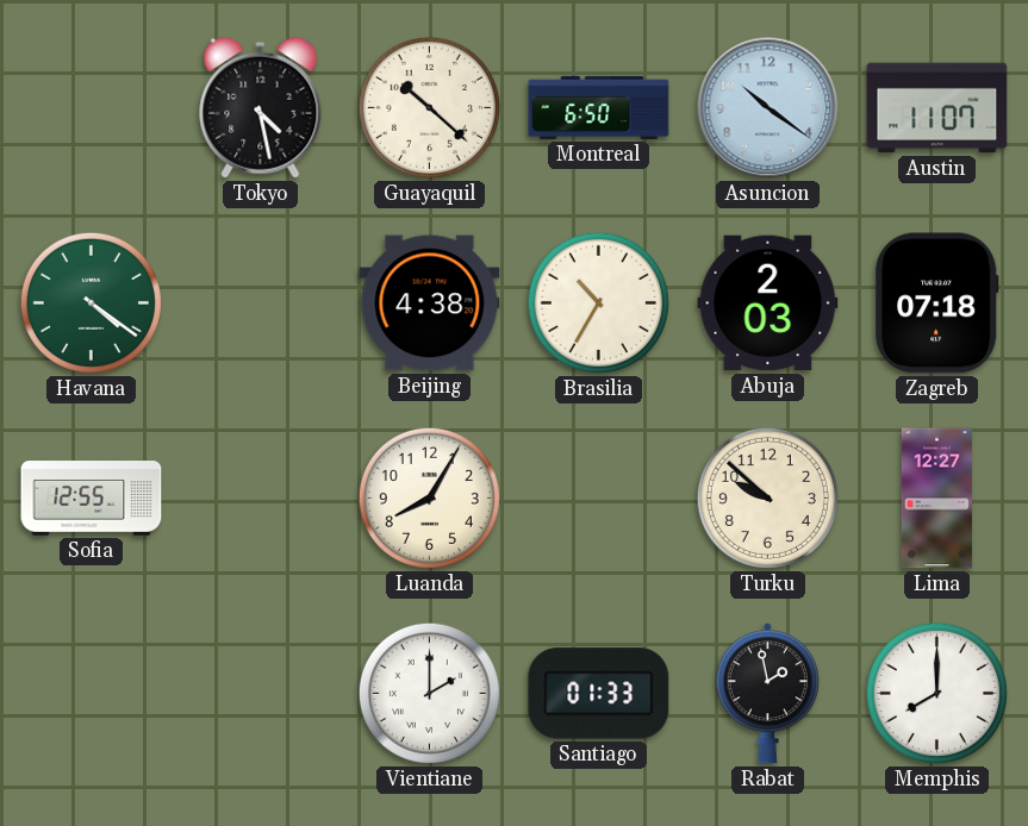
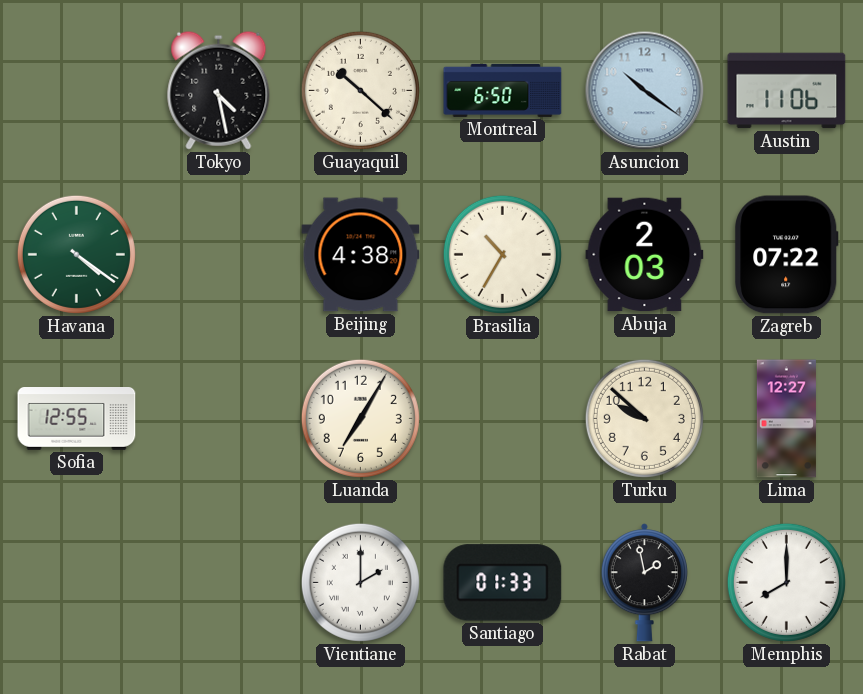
Austin: 11:07 -> 11:06
Zagreb: 07:18 -> 07:22
Luanda: 8:05 -> 7:05
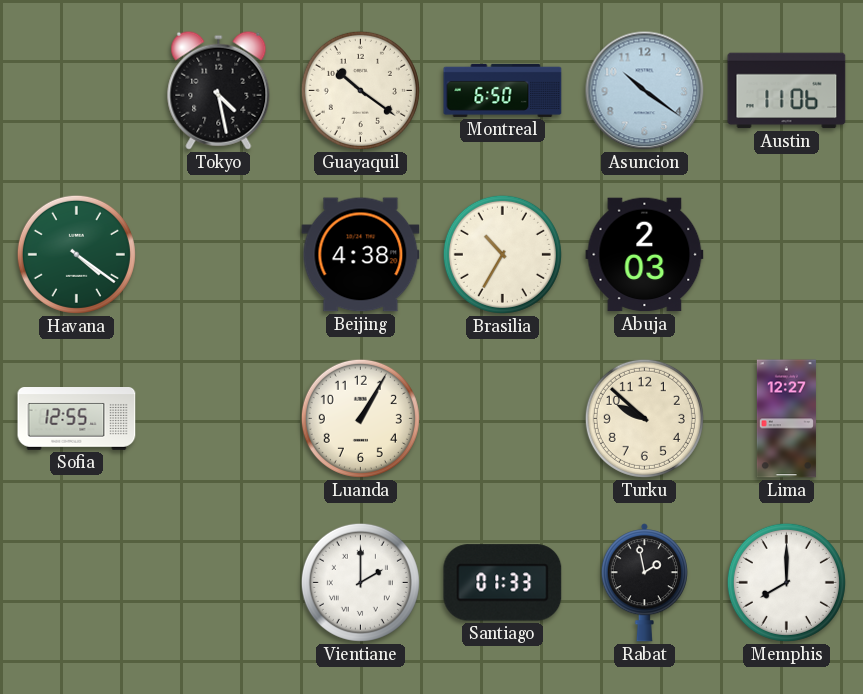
Guayaquil: 10:22 -> 10:21
Zagreb: 07:22 -> none
Luanda: 7:05 -> 1:05
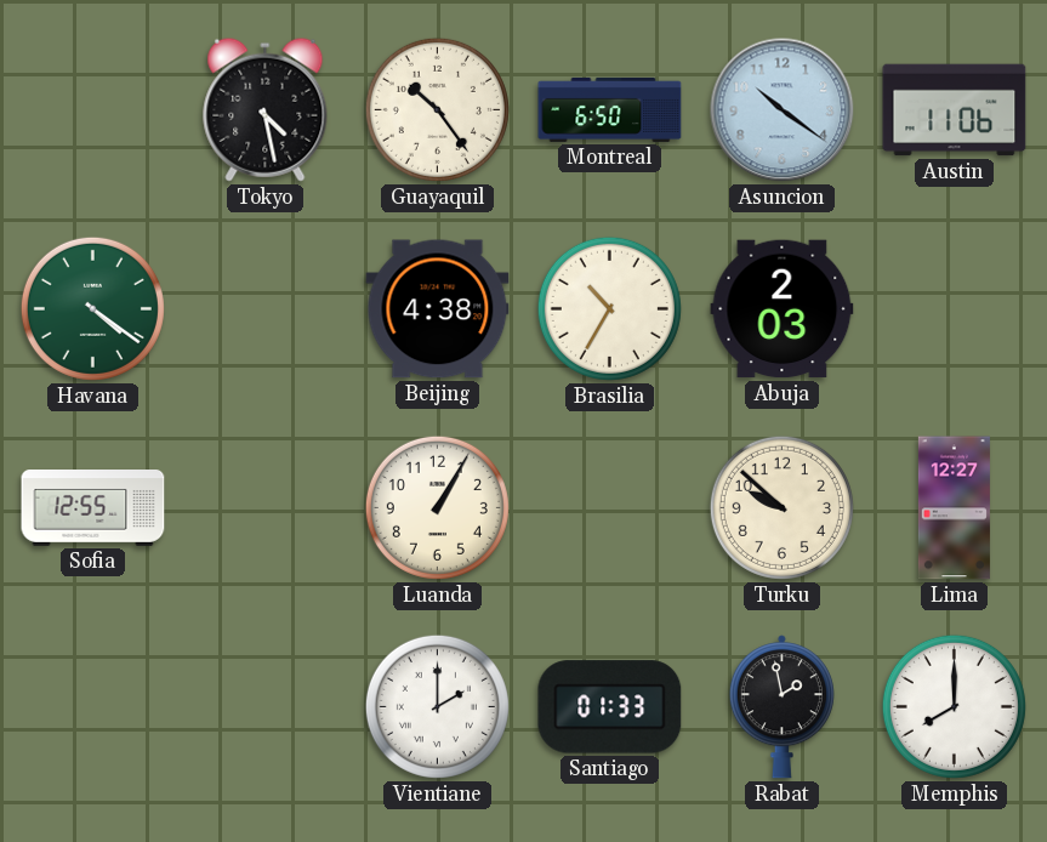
Guayaquil: 10:21 -> 10:24
